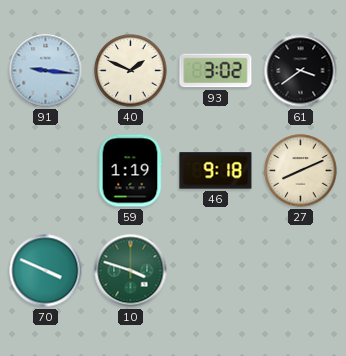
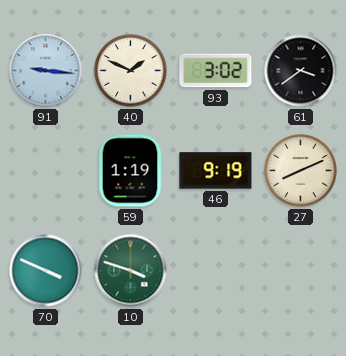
46: 9:18 -> 9:19
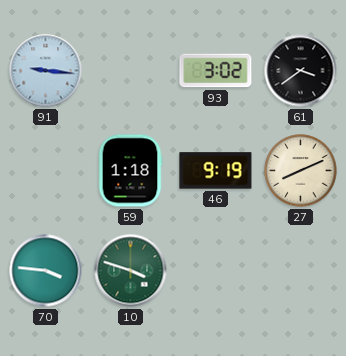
40: 1:49 -> none
59: 1:19 -> 1:18
70: 3:49 -> 3:46
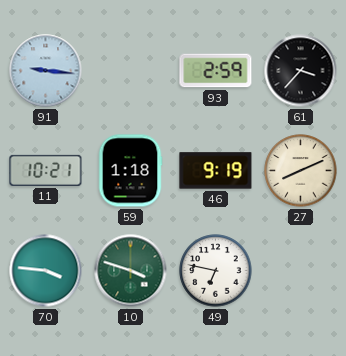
93: 3:02 -> 2:59
61: 3:39 -> 3:37
11: none -> 10:21
49: none -> 6:47
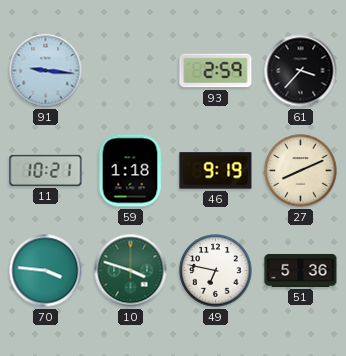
51: none -> 5:36
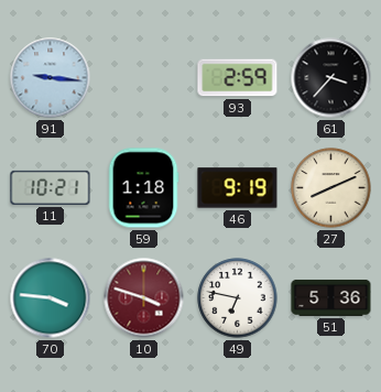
10 dial: green -> burgundy
